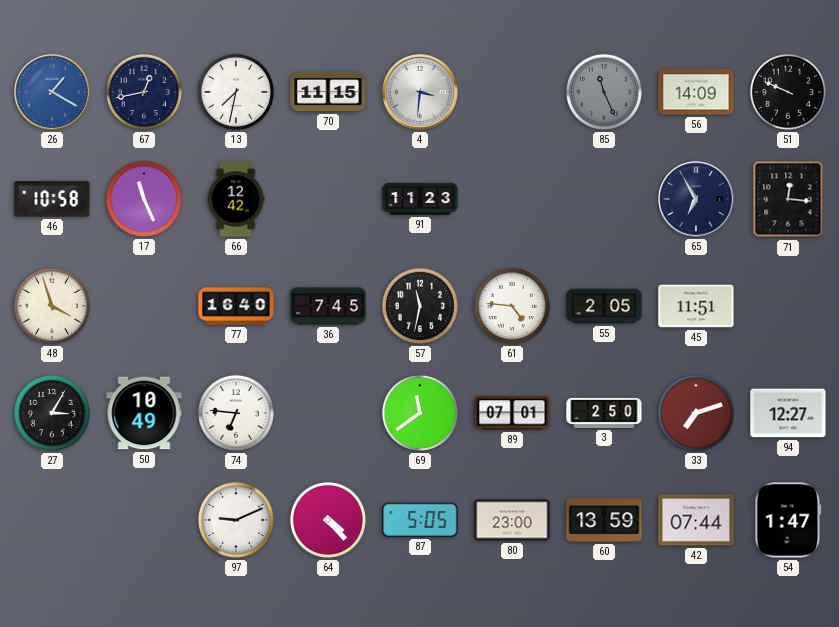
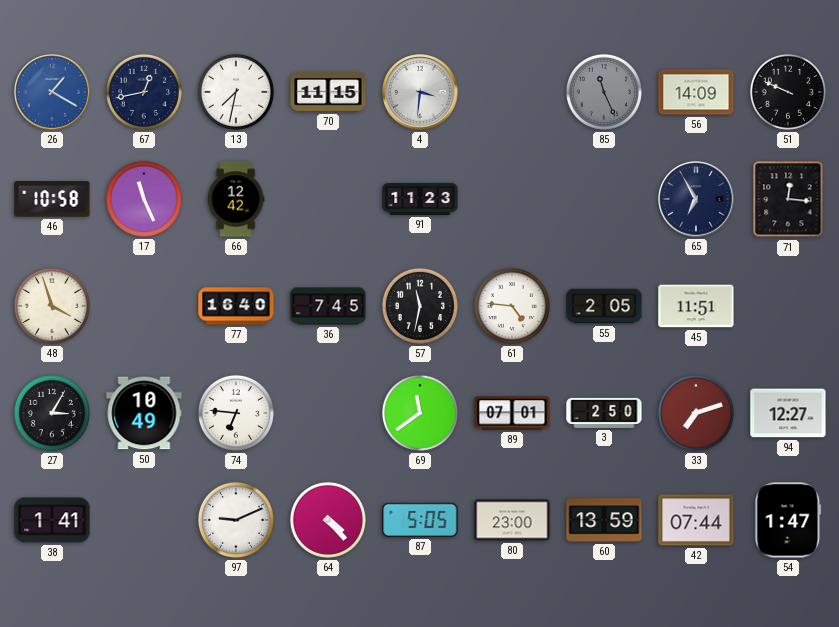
38: none -> 1:41
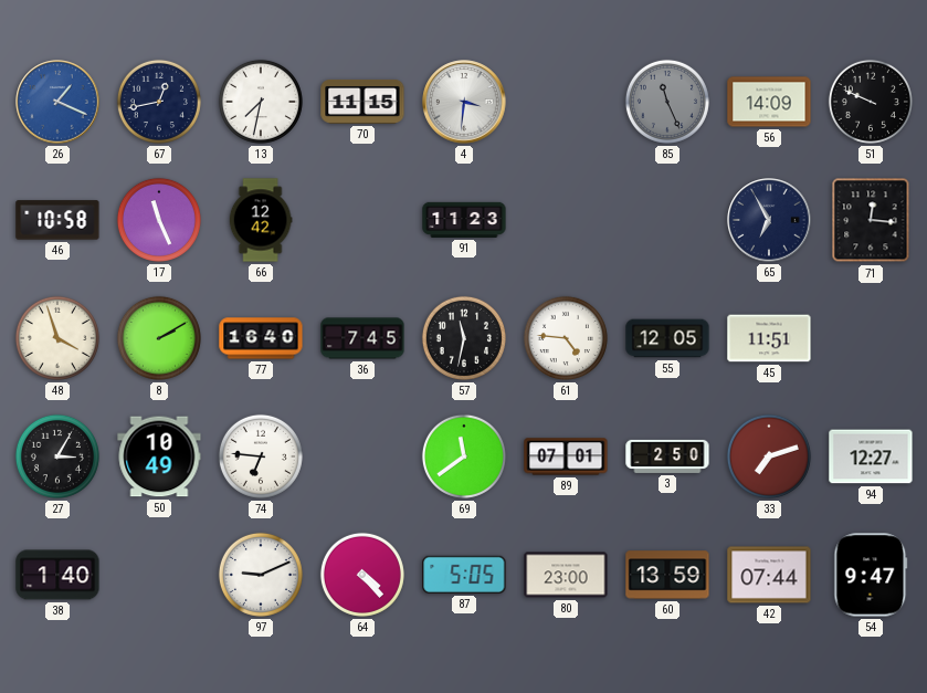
26: 1:20 -> 1:19
8: none -> 2:10
55: 2:05 -> 12:05
38: 1:41 -> 1:40
54: 1:47 -> 9:47
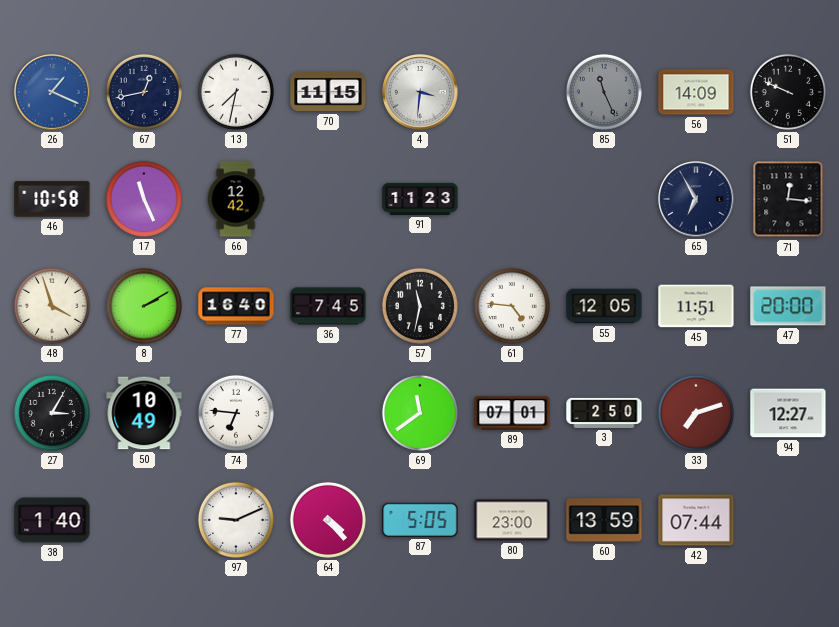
47: none -> 20:00
54: 9:47 -> none
